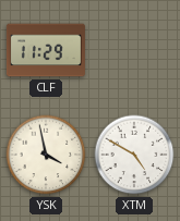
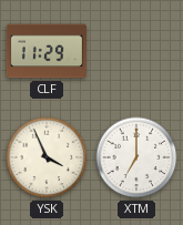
YSK: 3:58 -> 3:56
XTM: 4:50 -> 7:00
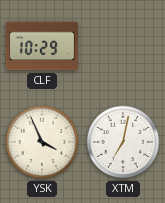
CLF: 11:29 -> 10:29
XTM: 7:00 -> 7:02
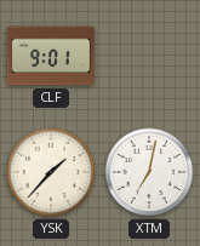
CLF: 10:29 -> 9:01
YSK: 3:56 -> 1:37
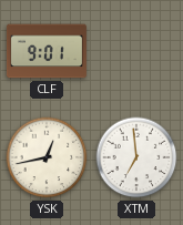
YSK: 1:37 -> 12:43
XTM: 7:02 -> 6:59
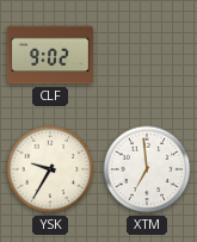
CLF: 9:01 -> 9:02
YSK: 12:43 -> 9:35
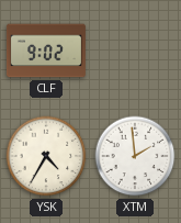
YSK: 9:35 -> 4:35
XTM: 6:59 -> 1:59
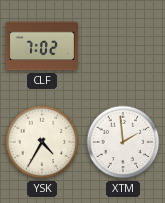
CLF: 9:02 -> 7:02
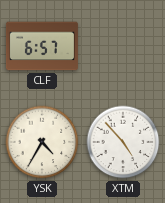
CLF: 7:02 -> 6:57
XTM: 1:59 -> 4:53
